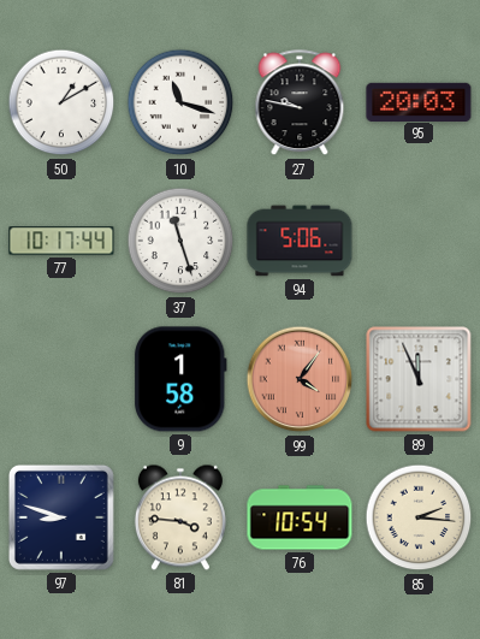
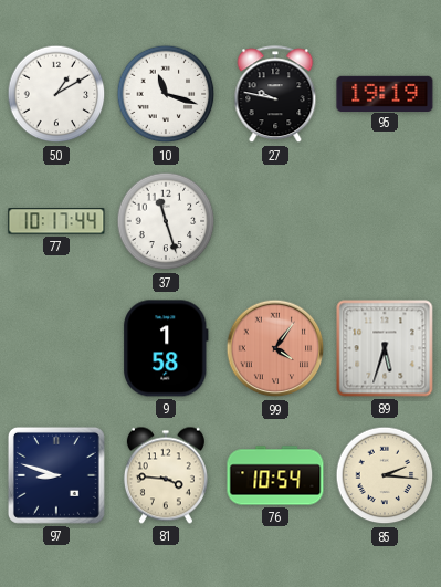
95: 20:03 -> 19:19
94: 5:06 -> none
89: 11:56 -> 5:33
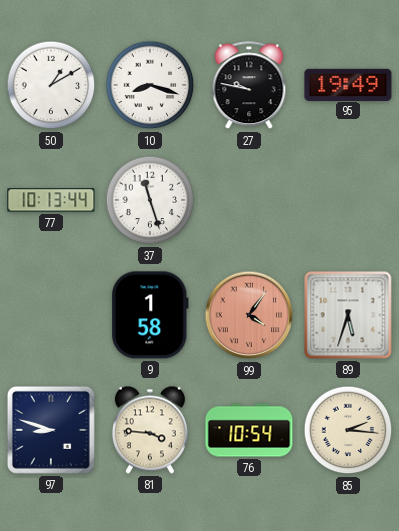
10: 11:18 -> 8:18
95: 19:19 -> 19:49
77: 10:17 -> 10:13
